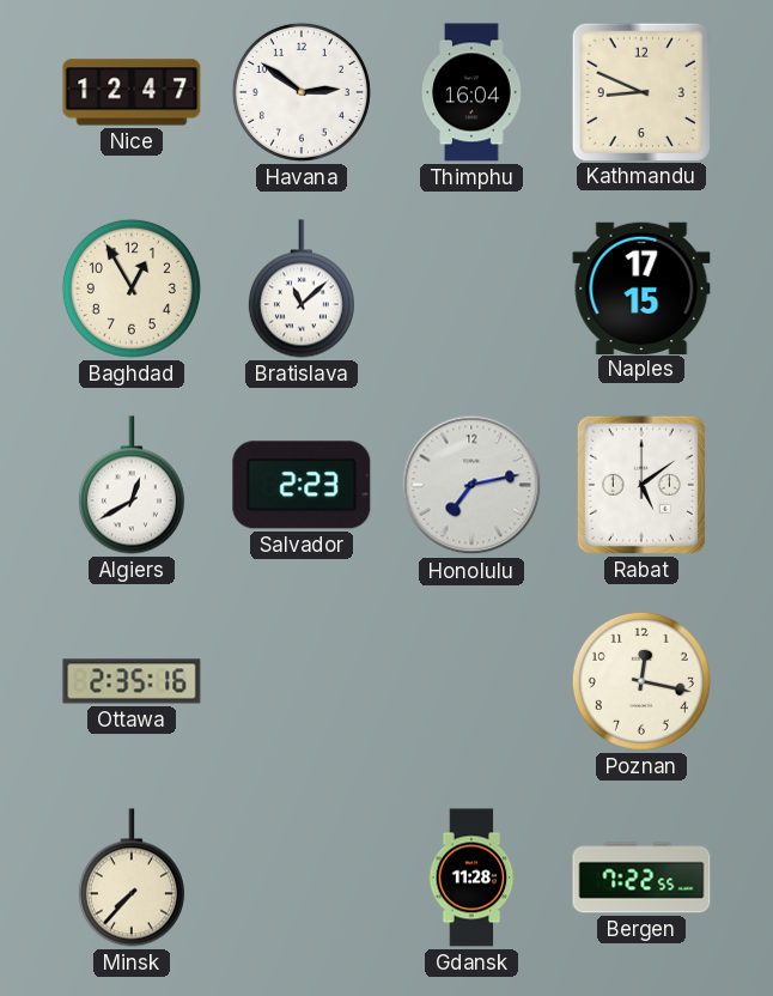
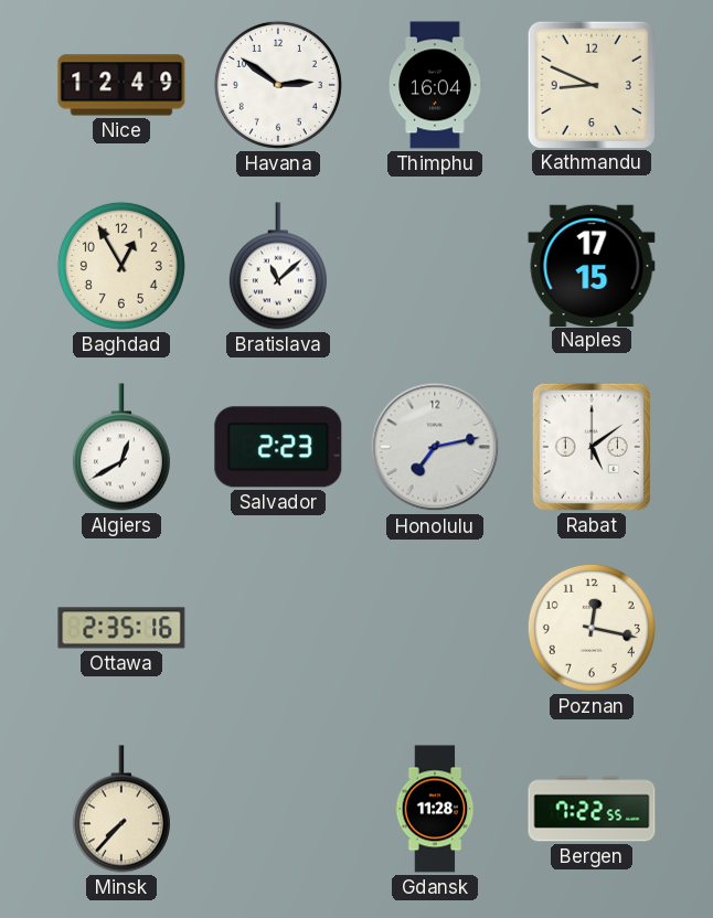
Nice: 12:47 -> 12:49
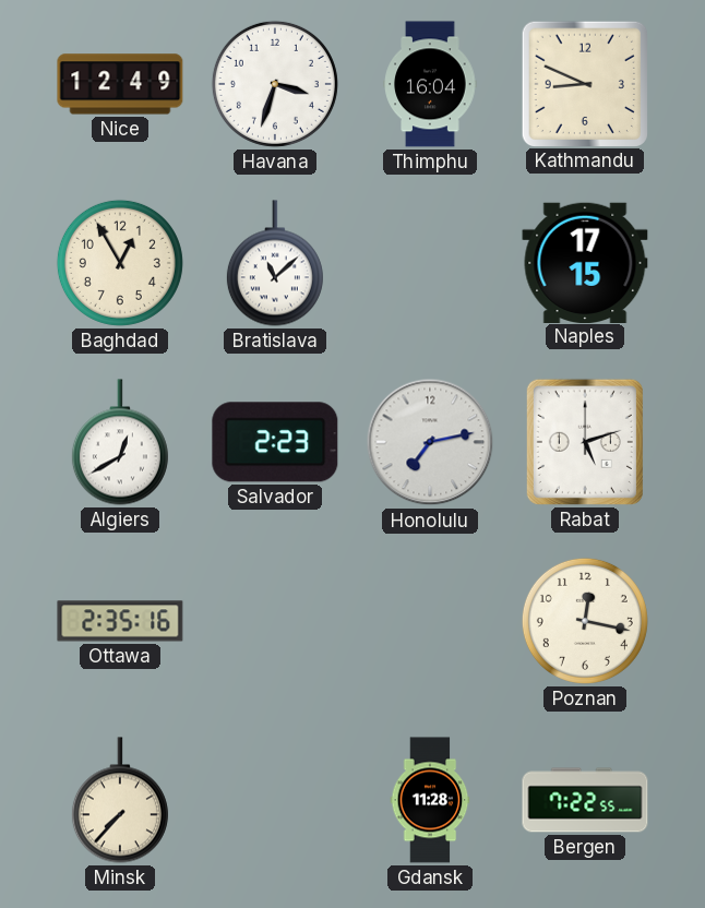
Havana: 2:51 -> 3:33
Rabat: 5:09 -> 5:12
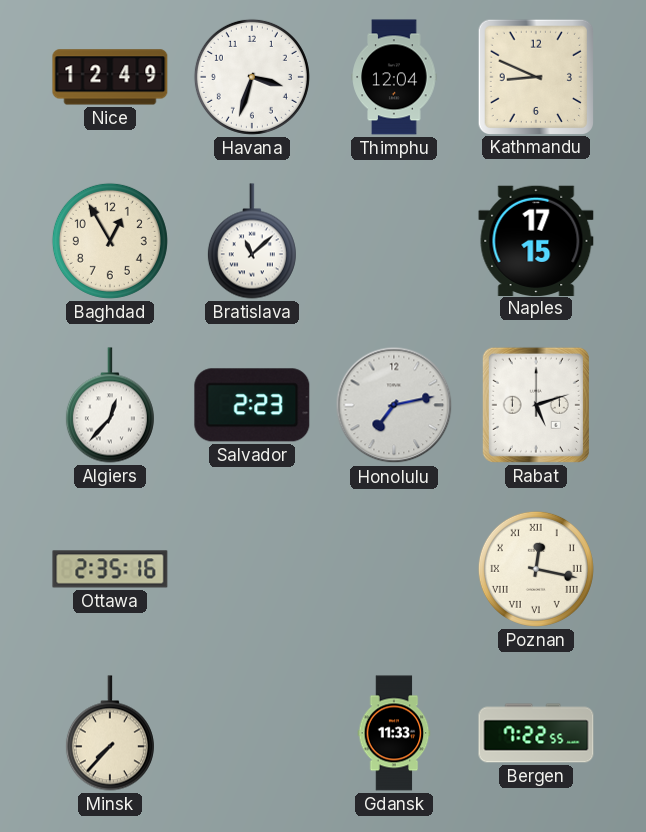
Thimphu: 16:04 -> 12:04
Algiers: 12:40 -> 12:37
Poznan numerals: Arabic -> Roman
Gdansk: 11:28 -> 11:33
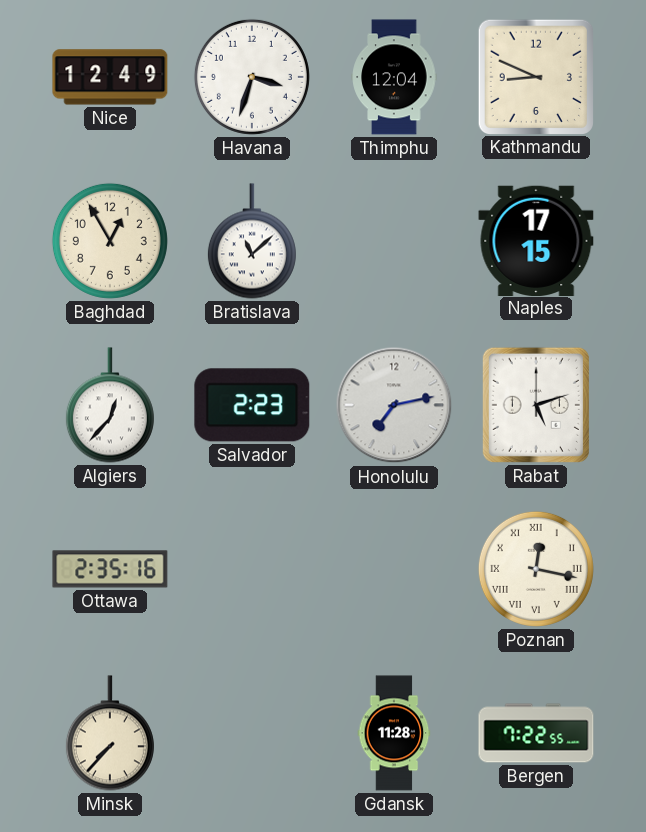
Gdansk: 11:33 -> 11:28
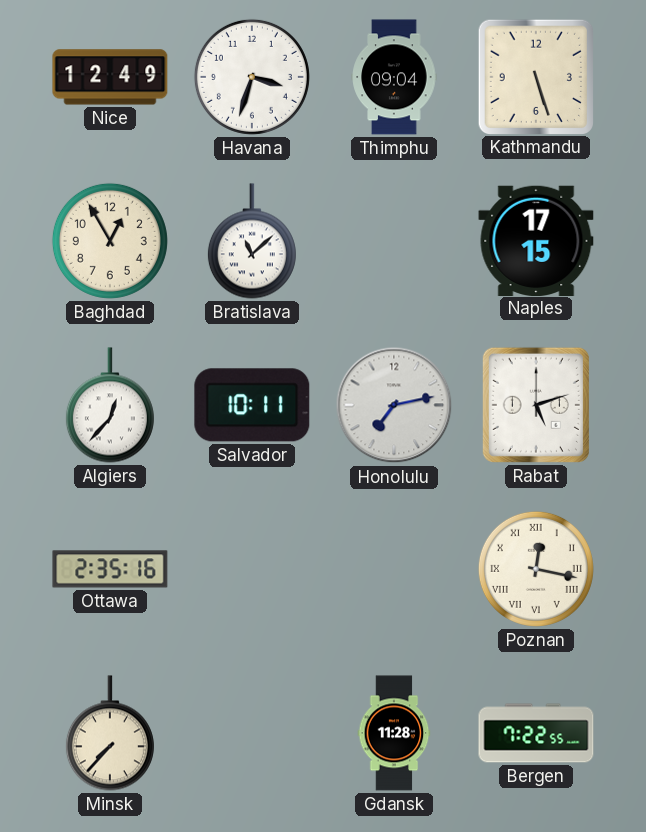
Thimphu: 12:04 -> 09:04
Kathmandu: 8:49 -> 5:27
Salvador: 2:23 -> 10:11
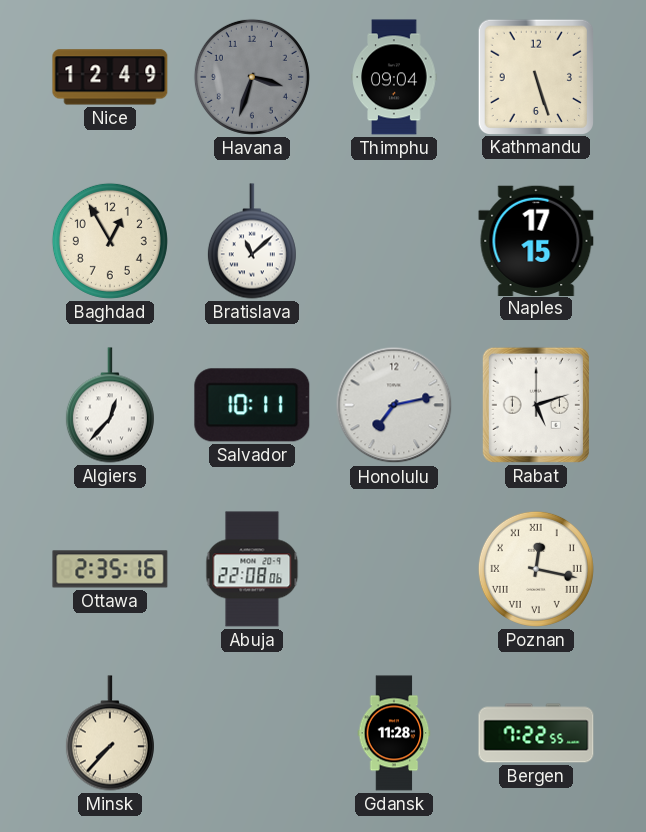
Havana dial: white -> grey
Abuja: none -> 22:08
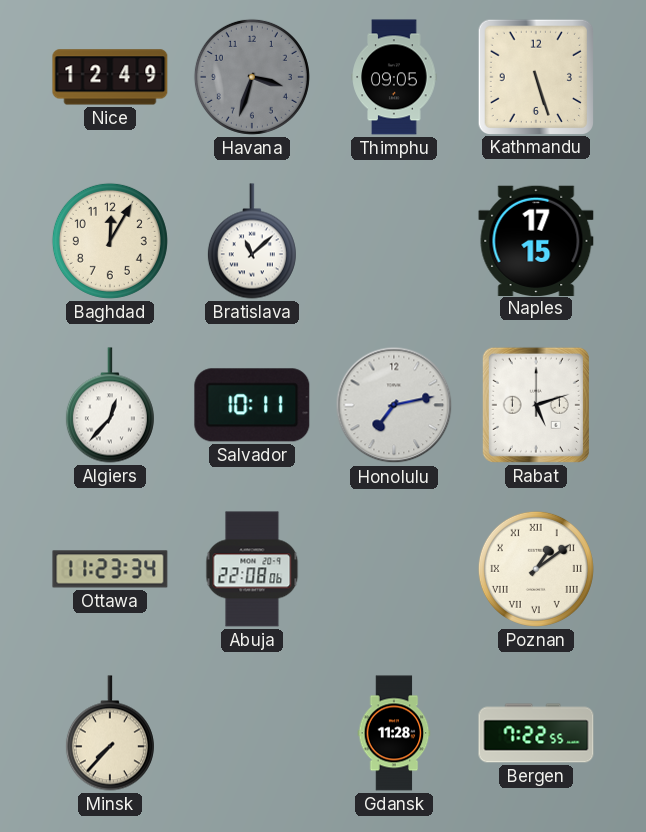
Thimphu: 09:04 -> 09:05
Baghdad: 12:55 -> 12:05
Ottawa: 2:35 -> 11:23
Poznan: 12:17 -> 1:09
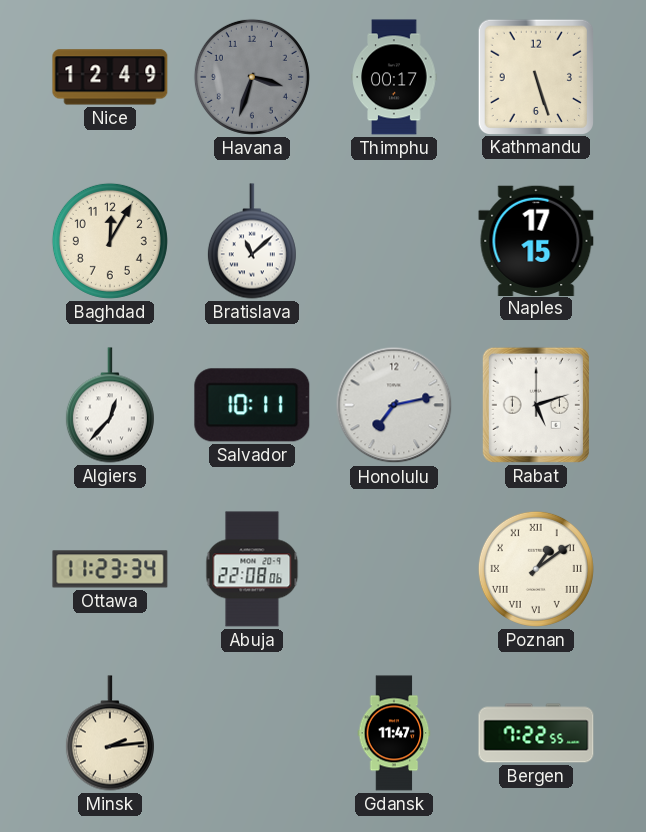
Thimphu: 09:05 -> 00:17
Minsk: 7:37 -> 2:14
Gdansk: 11:28 -> 11:47
